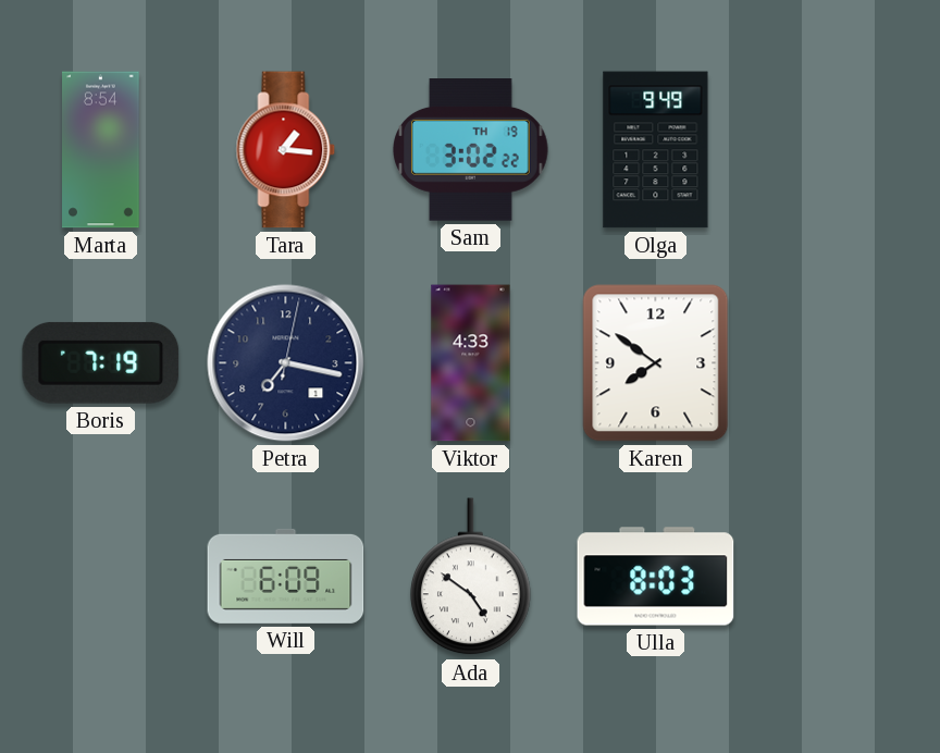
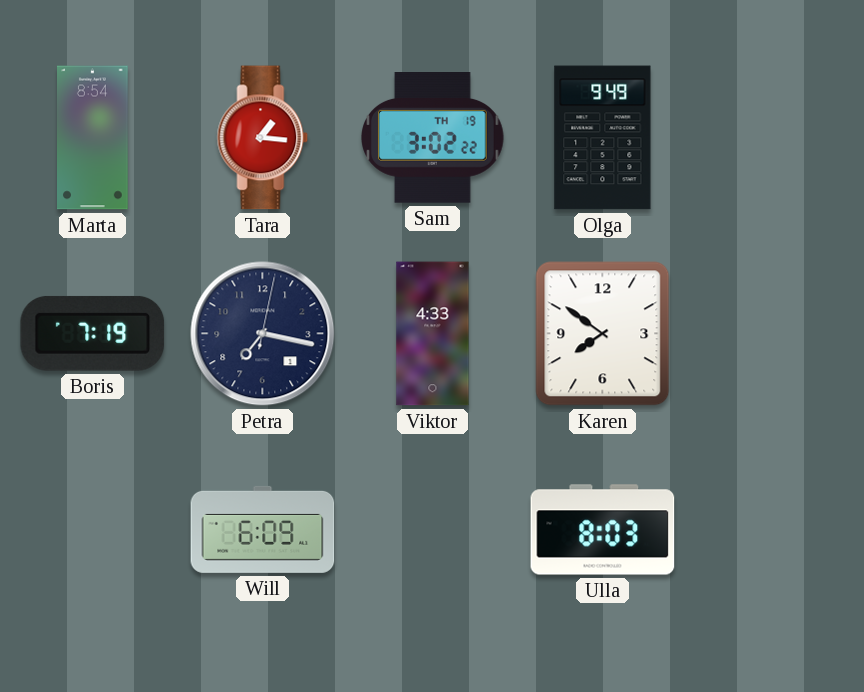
Ada: 4:51 -> none
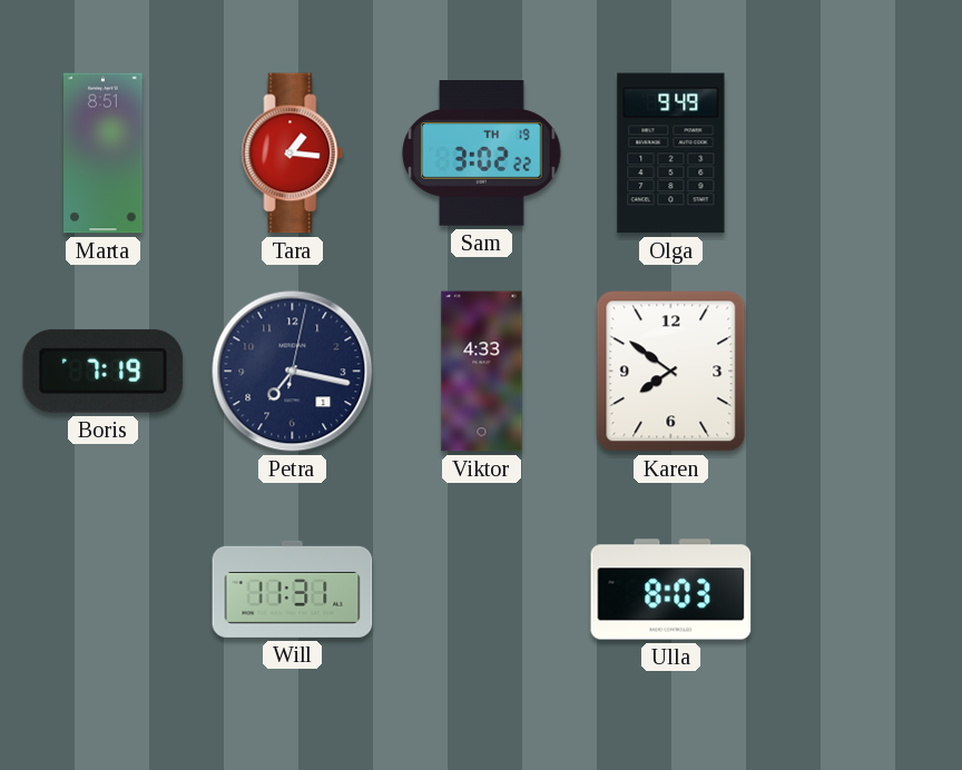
Marta: 8:54 -> 8:51
Will: 6:09 -> 11:31
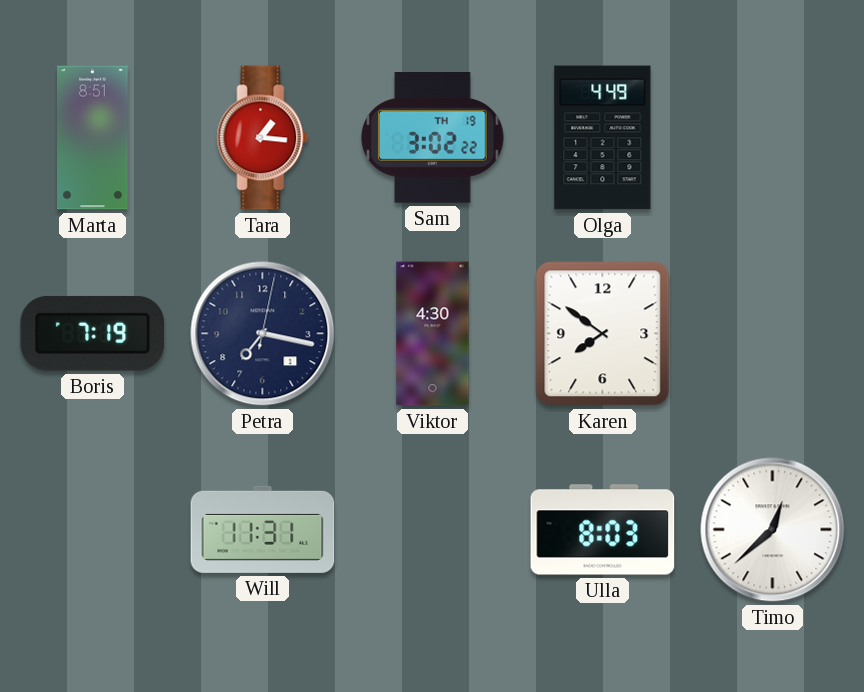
Olga: 9:49 -> 4:49
Viktor: 4:33 -> 4:30
Timo: none -> 12:38
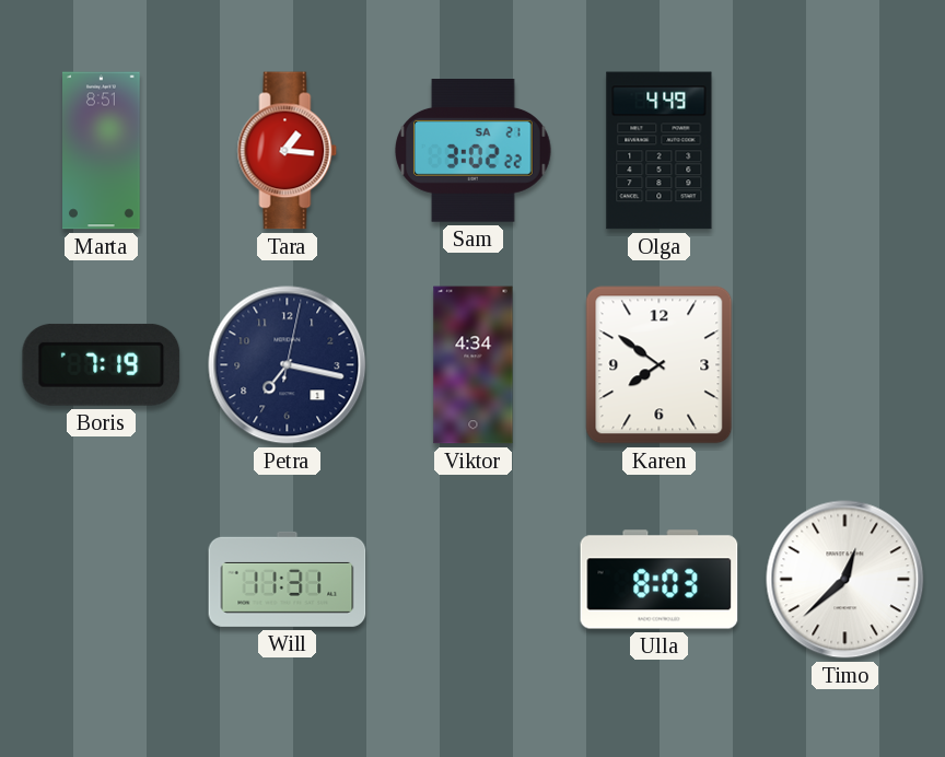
Sam date: TH 19 -> SA 21
Viktor: 4:30 -> 4:34
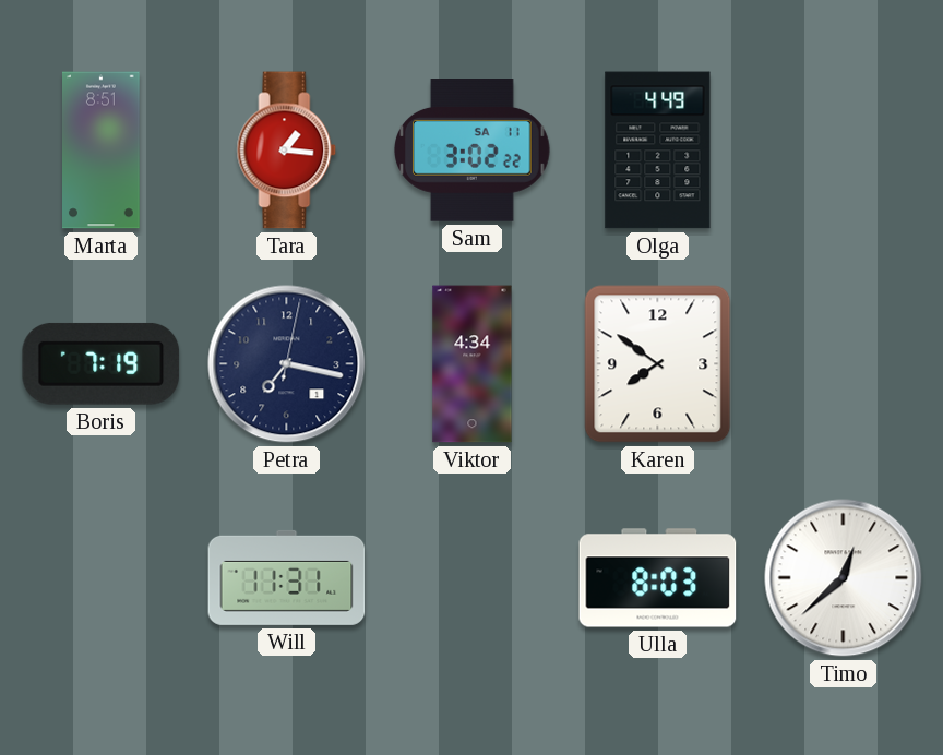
Sam date: SA 21 -> SA 11
